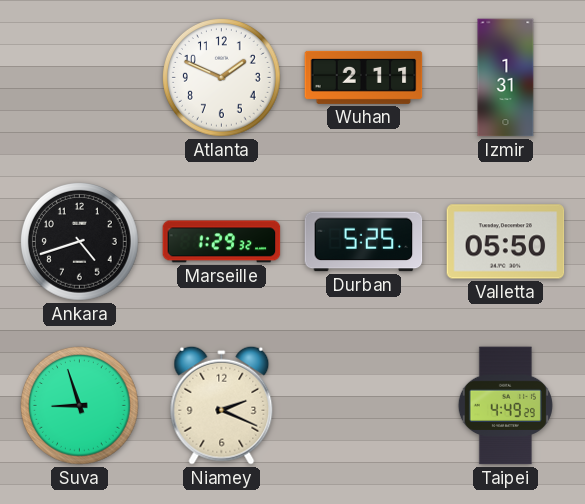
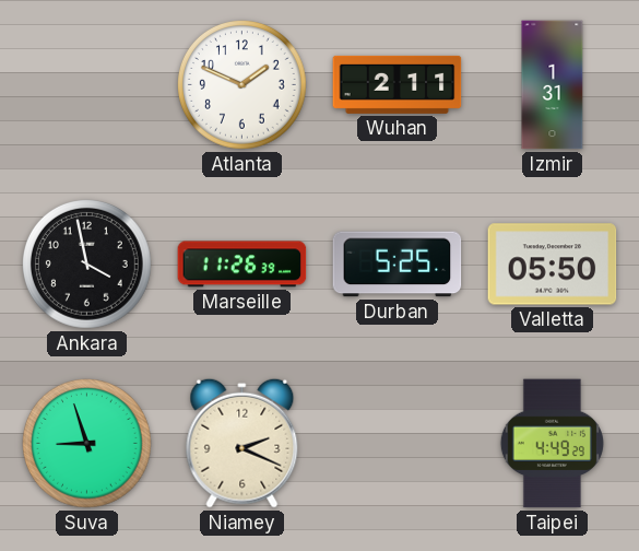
Ankara: 4:42 -> 3:58
Marseille: 1:29 -> 11:26
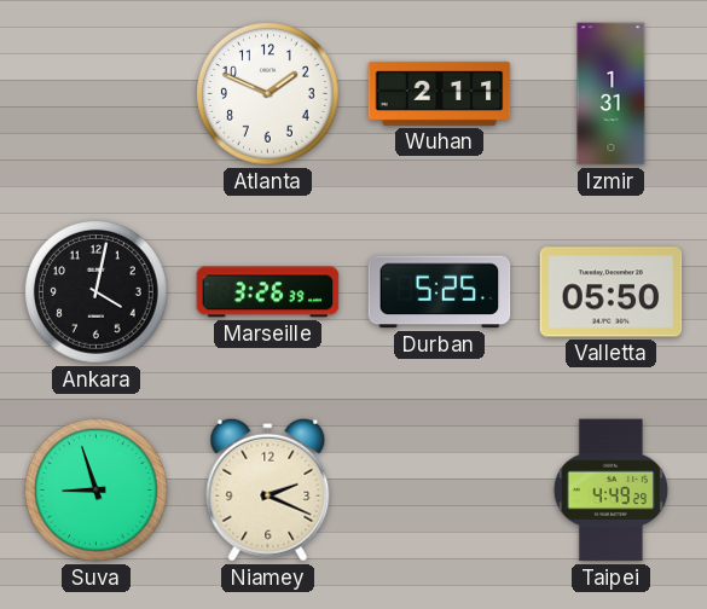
Ankara: 3:58 -> 4:02
Marseille: 11:26 -> 3:26
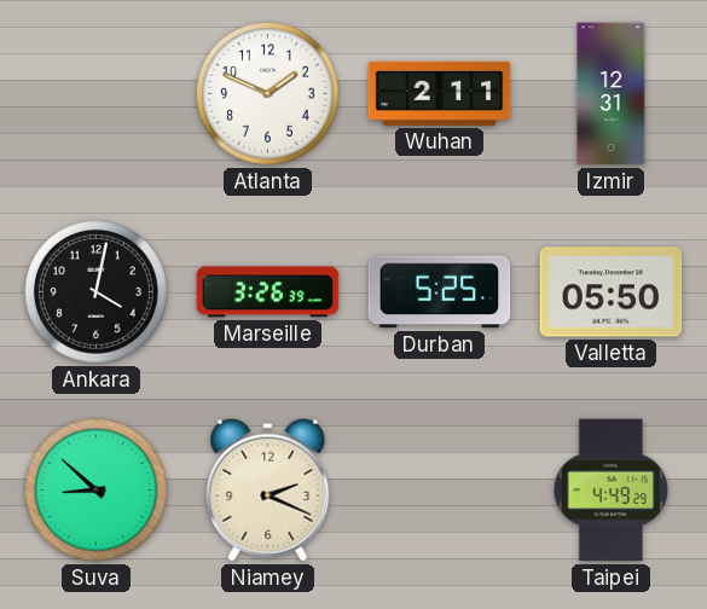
Izmir: 1:31 -> 12:31
Suva: 8:57 -> 8:52
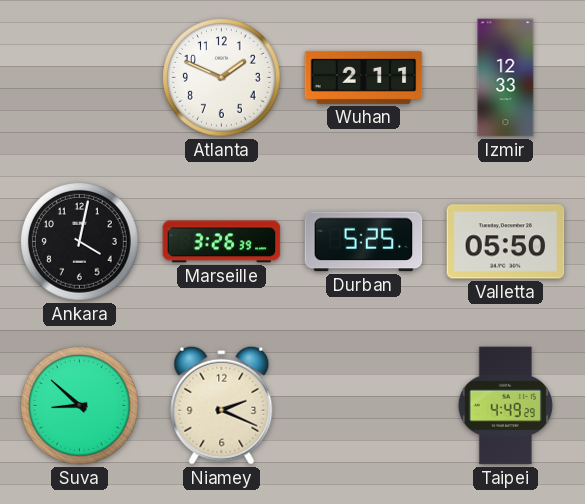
Izmir: 12:31 -> 12:33
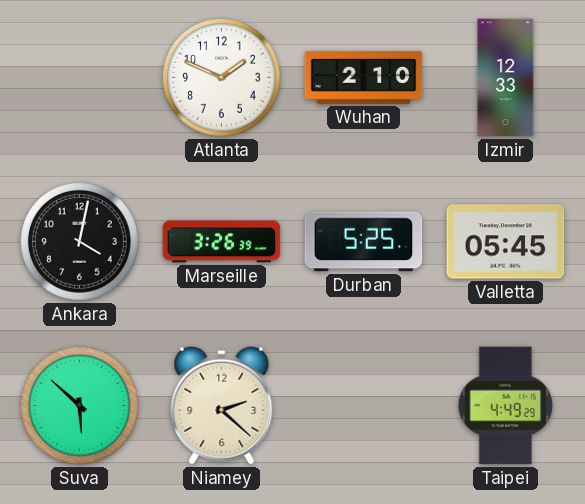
Wuhan: 2:11 -> 2:10
Valletta: 05:50 -> 05:45
Suva: 8:52 -> 5:52
Niamey: 2:19 -> 2:22
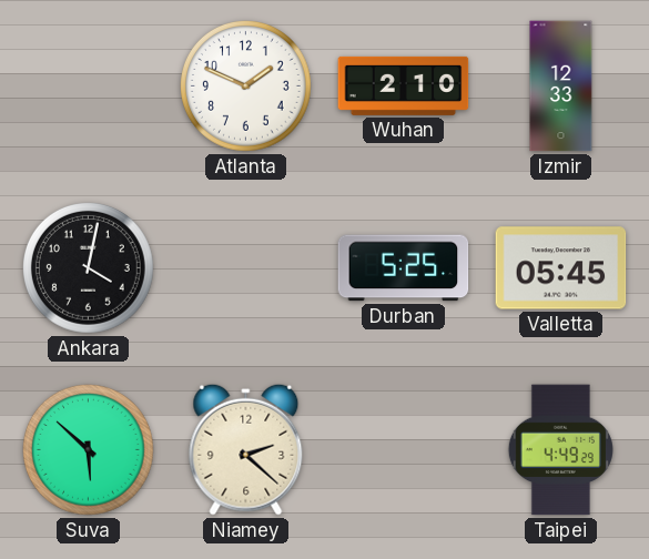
Marseille: 3:26 -> none
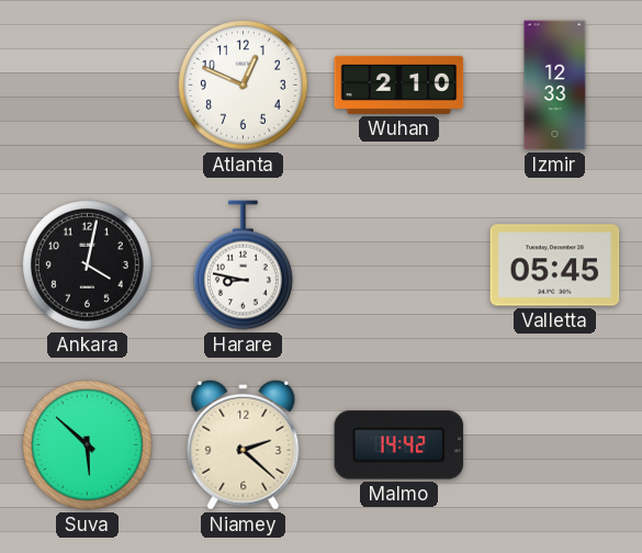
Atlanta: 1:49 -> 12:49
Harare: none -> 8:47
Durban: 5:25 -> none
Malmo: none -> 14:42
Taipei: 4:49 -> none
